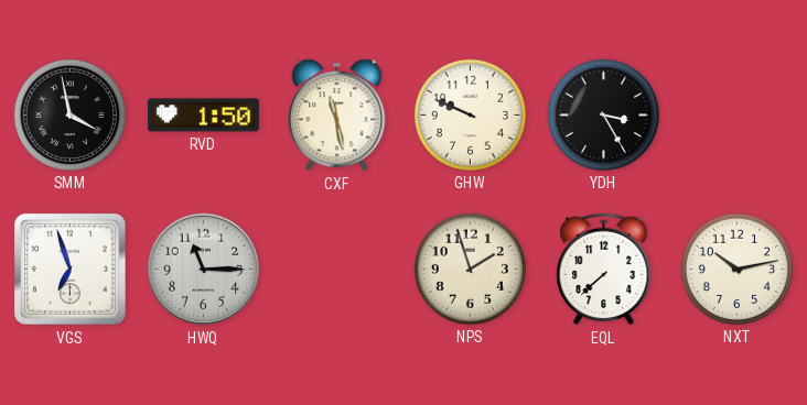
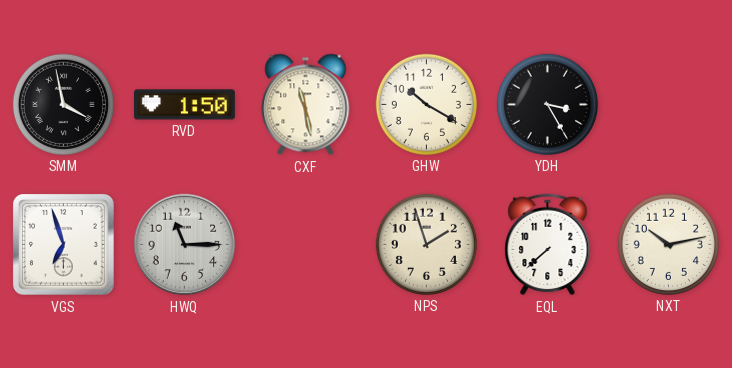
GHW: 9:49 -> 10:20
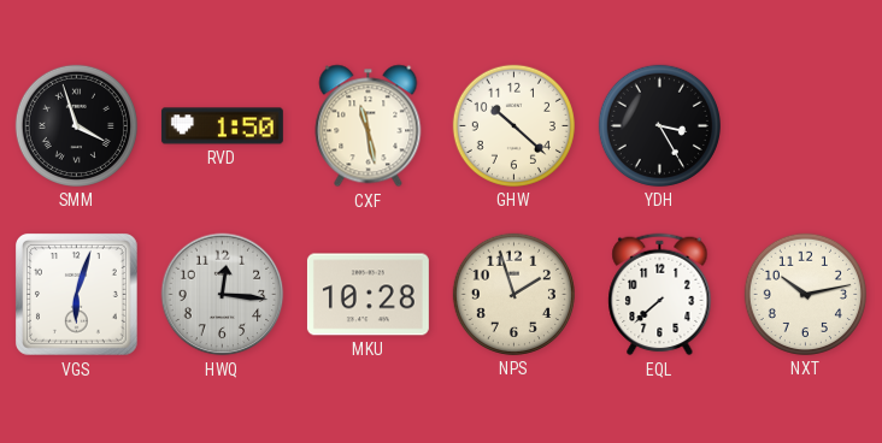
SMM: 3:58 -> 3:57
GHW: 10:20 -> 10:22
VGS: 6:57 -> 6:03
HWQ: 11:15 -> 12:16
MKU: none -> 10:28
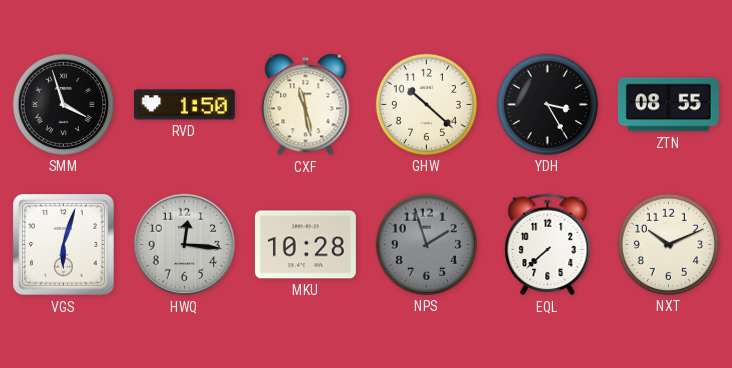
ZTN: none -> 08:55
NPS dial: cream -> grey
NXT: 10:13 -> 10:11
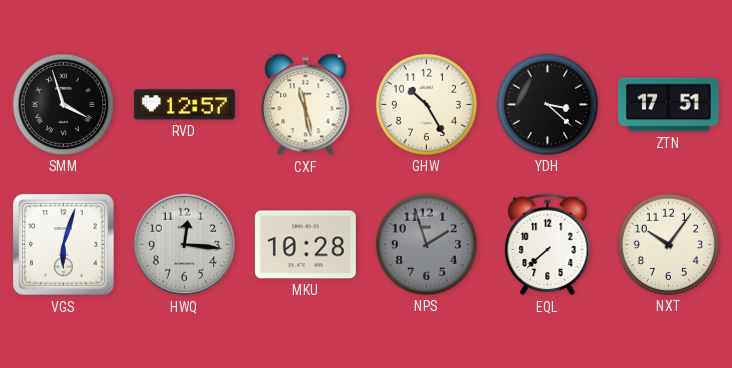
RVD: 1:50 -> 12:57
GHW: 10:22 -> 10:25
YDH: 3:25 -> 3:22
ZTN: 08:55 -> 17:51
NXT: 10:11 -> 10:06
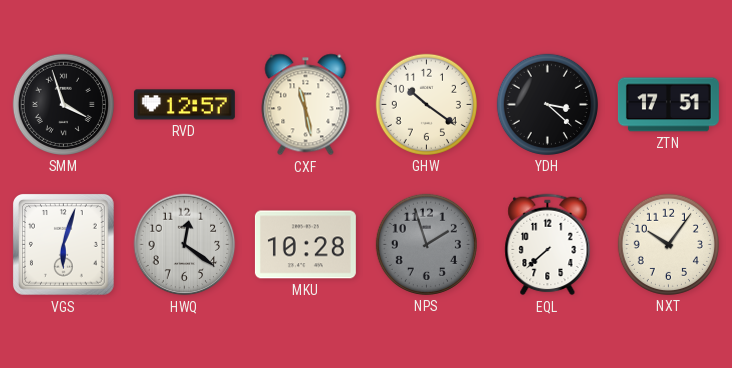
GHW: 10:25 -> 10:21
HWQ: 12:16 -> 12:21
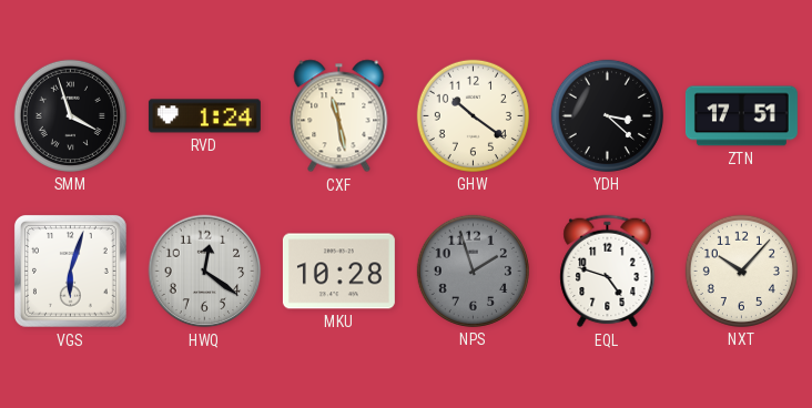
RVD: 12:57 -> 1:24
EQL: 7:38 -> 4:48
NXT: 10:06 -> 10:07
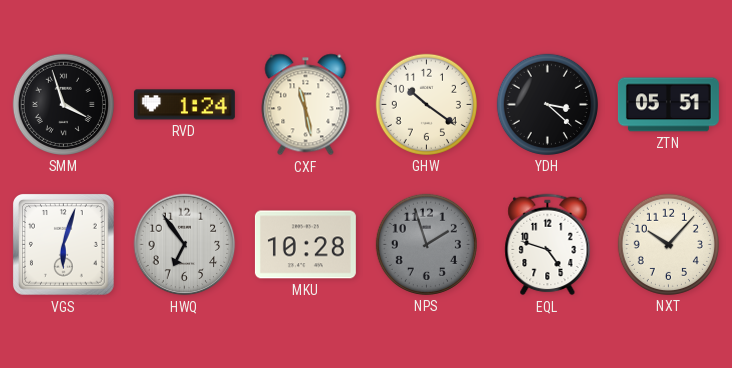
ZTN: 17:51 -> 05:51
HWQ: 12:21 -> 6:54
